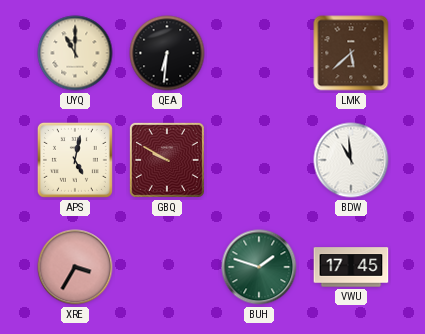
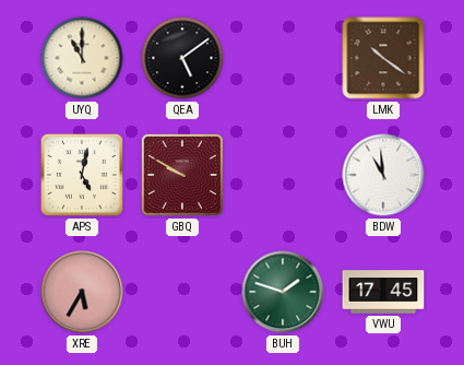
QEA: 6:31 -> 5:09
LMK: 5:38 -> 10:21
XRE: 3:35 -> 5:35
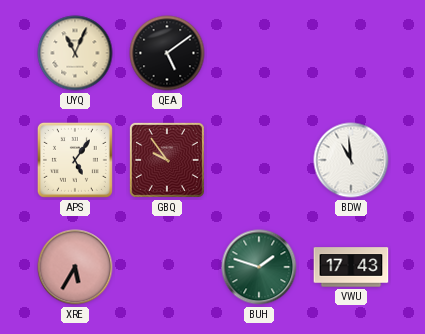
UYQ: 11:00 -> 11:04
LMK: 10:21 -> none
APS: 5:02 -> 5:06
GBQ: 9:50 -> 9:54
VWU: 17:45 -> 17:43
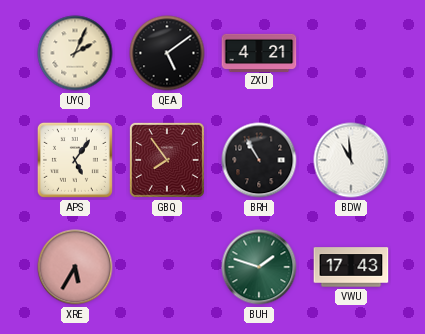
UYQ: 11:04 -> 2:04
ZXU: none -> 4:21
GBQ: 9:54 -> 7:54
BRH: none -> 10:55
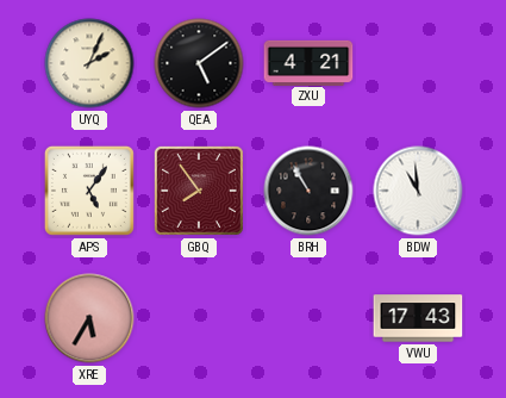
BUH: 1:48 -> none
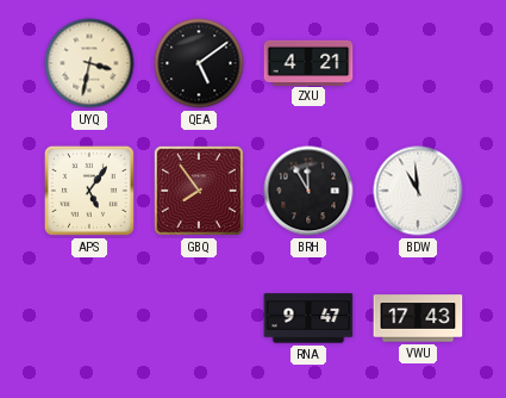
UYQ: 2:04 -> 3:32
BRH: 10:55 -> 11:55
XRE: 5:35 -> none
RNA: none -> 9:47
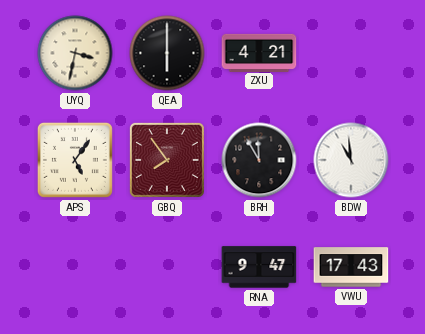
QEA: 5:09 -> 6:00
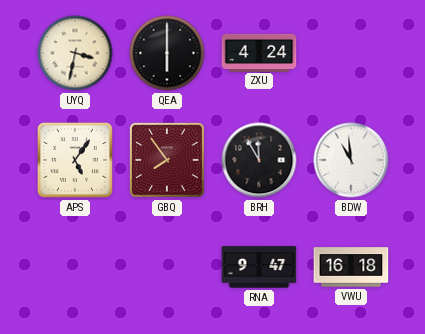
ZXU: 4:21 -> 4:24
VWU: 17:43 -> 16:18
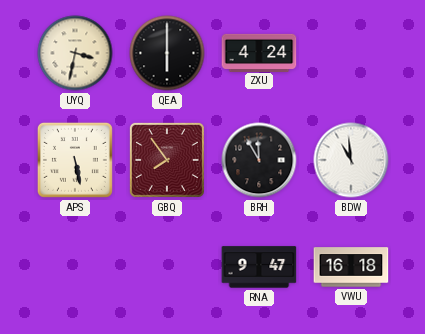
APS: 5:06 -> 5:28
